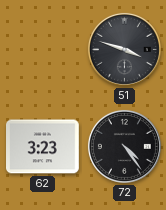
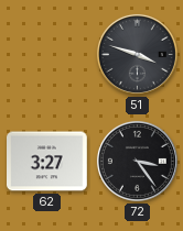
62: 3:23 -> 3:27
72: 4:24 -> 3:24
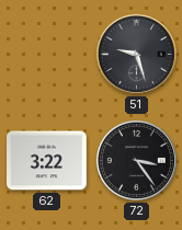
51: 3:48 -> 9:27
62: 3:27 -> 3:22
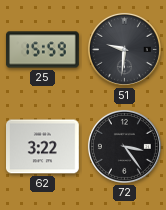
25: none -> 15:59
51: 9:27 -> 9:31
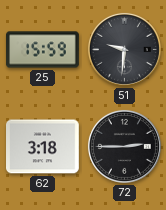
62: 3:22 -> 3:18
72: 3:24 -> 2:45
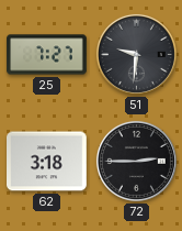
25: 15:59 -> 7:27
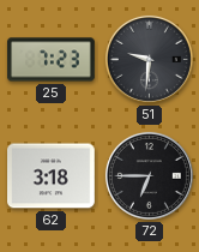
25: 7:27 -> 7:23
72: 2:45 -> 6:45
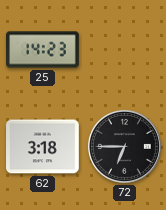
25: 7:23 -> 14:23
51: 9:31 -> none
